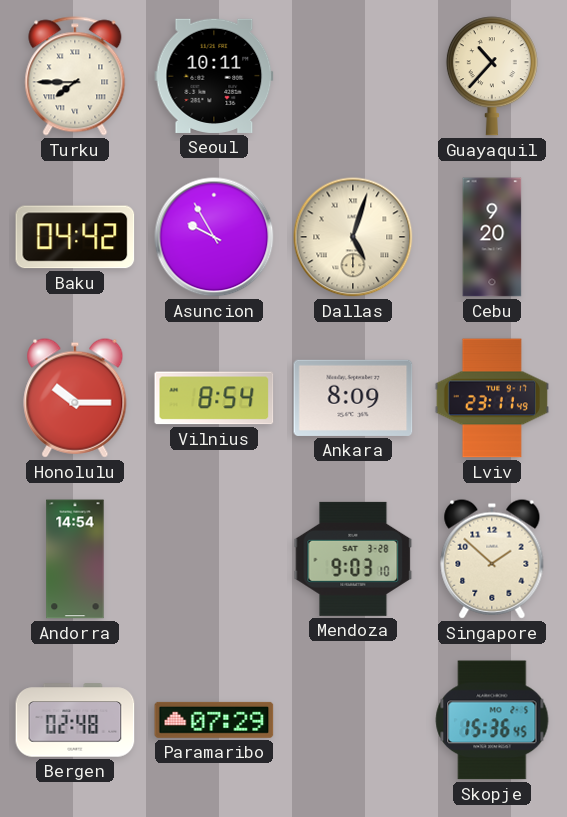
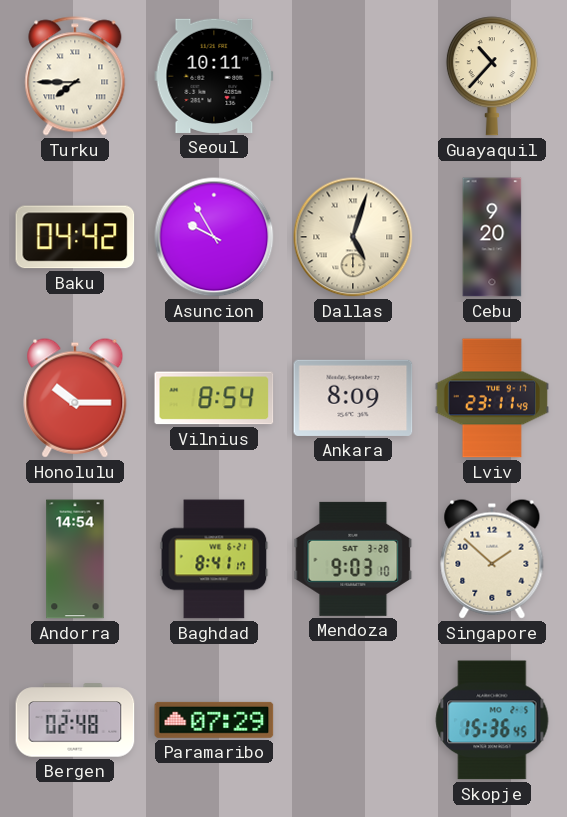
Baghdad: none -> 8:41
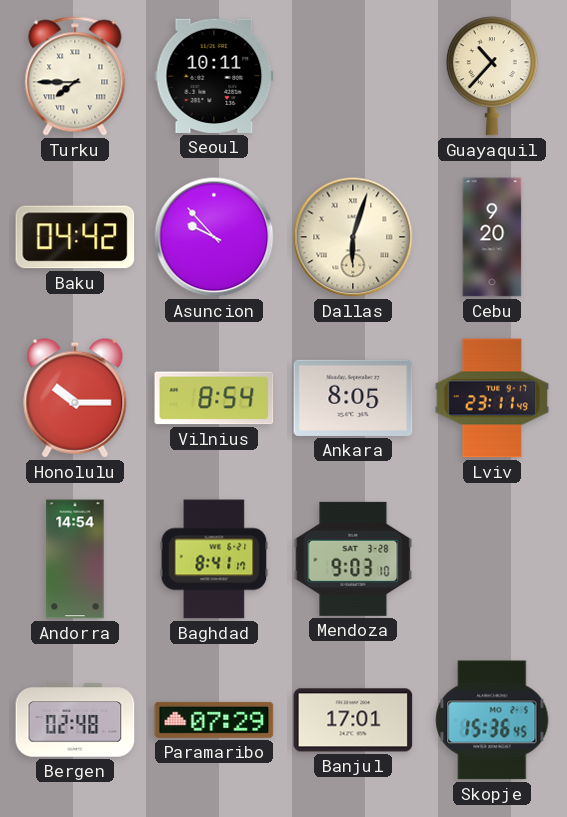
Asuncion: 9:55 -> 9:53
Dallas: 5:03 -> 6:03
Ankara: 8:09 -> 8:05
Singapore: 1:52 -> none
Banjul: none -> 17:01
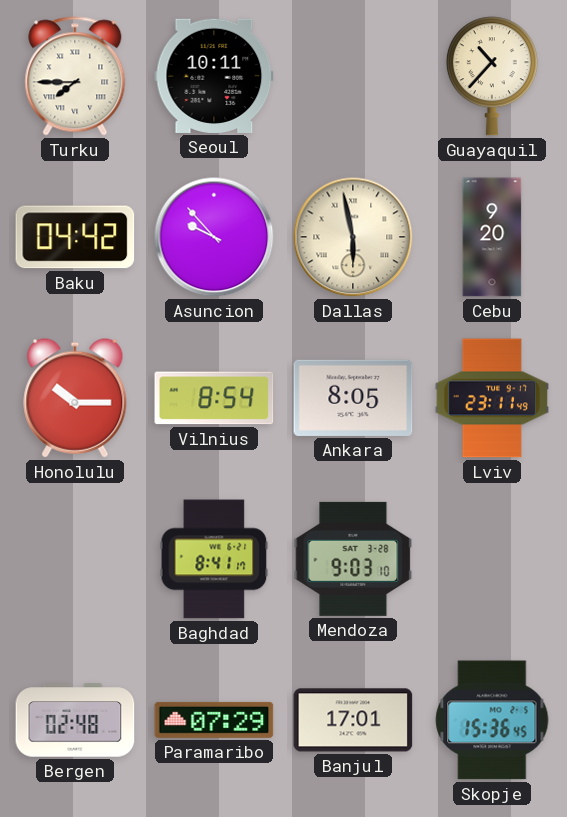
Dallas: 6:03 -> 5:58
Andorra: 14:54 -> none
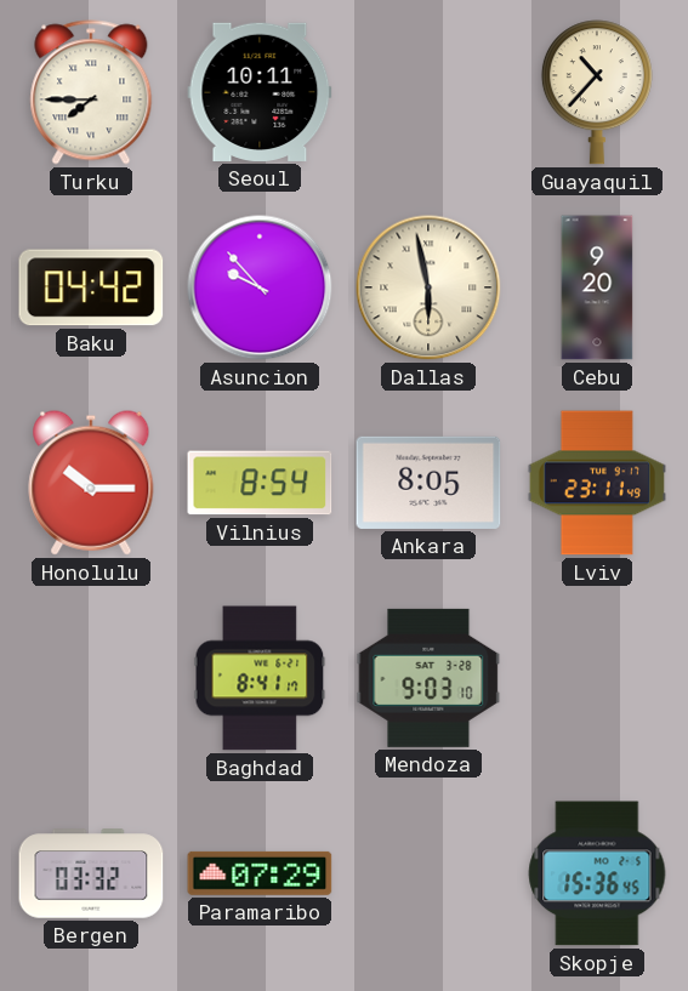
Bergen: 02:48 -> 03:32
Banjul: 17:01 -> none
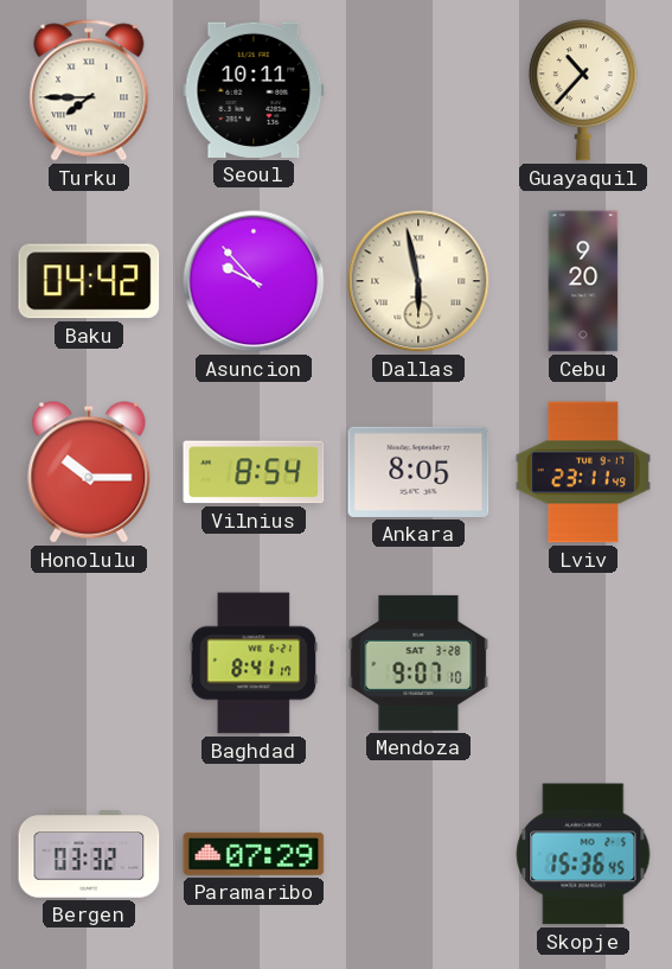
Mendoza: 9:03 -> 9:07
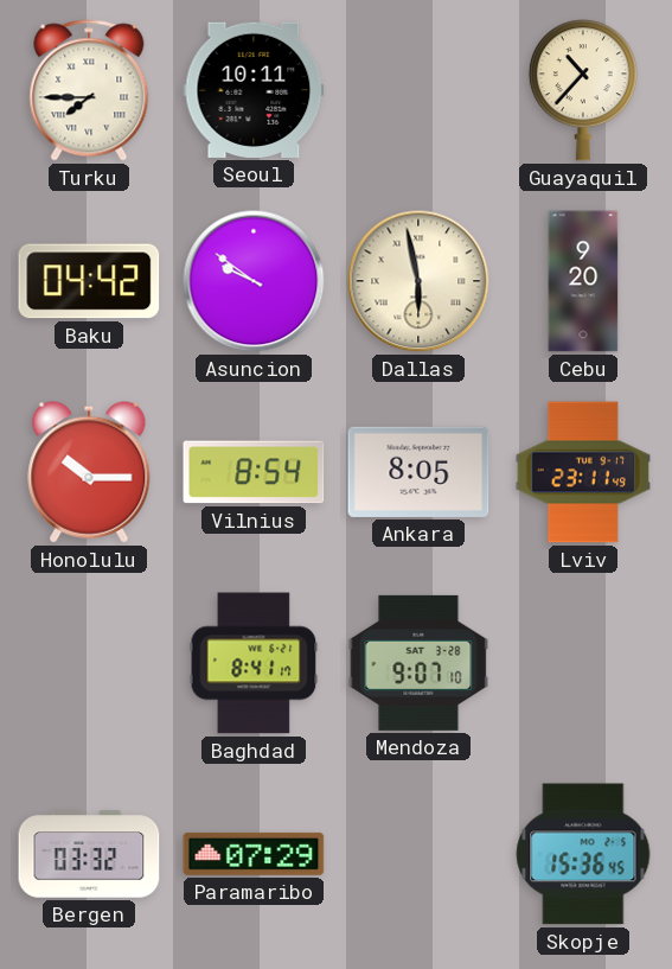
Asuncion: 9:53 -> 9:51
